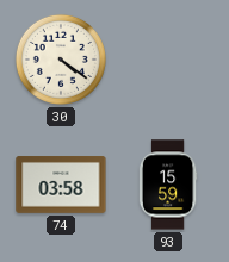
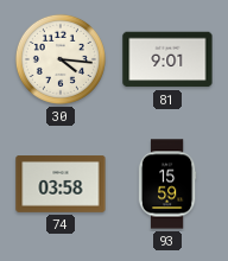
30: 4:21 -> 4:16
81: none -> 9:01
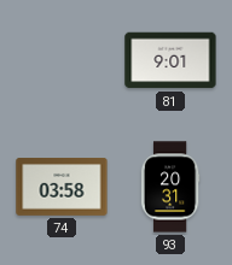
30: 4:16 -> none
93: 15:59 -> 20:31
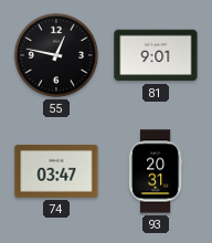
55: none -> 12:47
74: 03:58 -> 03:47
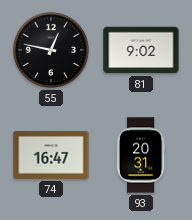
81: 9:01 -> 9:02
74: 03:47 -> 16:47
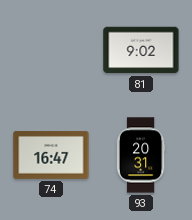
55: 12:47 -> none
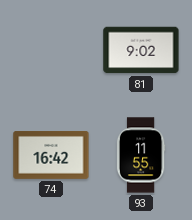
74: 16:47 -> 16:42
93: 20:31 -> 11:55
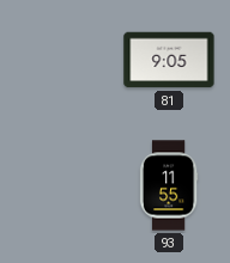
81: 9:02 -> 9:05
74: 16:42 -> none
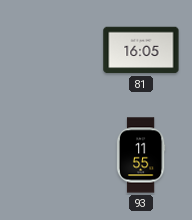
81: 9:05 -> 16:05
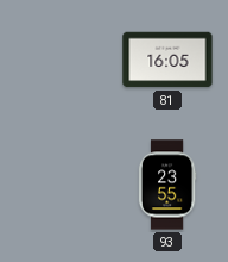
93: 11:55 -> 23:55
